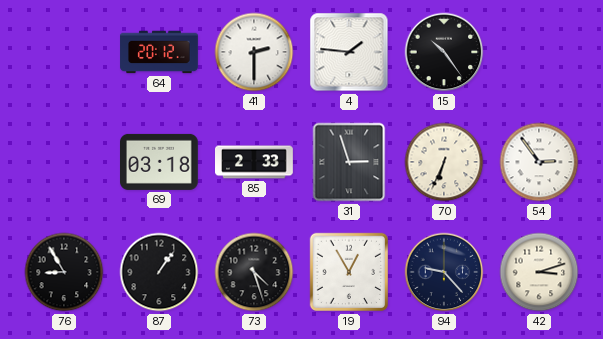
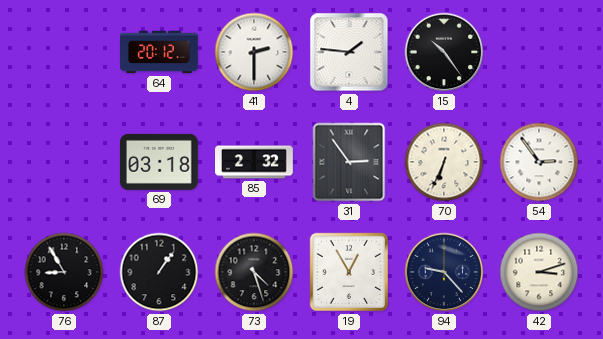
85: 2:33 -> 2:32
31: 2:57 -> 2:54
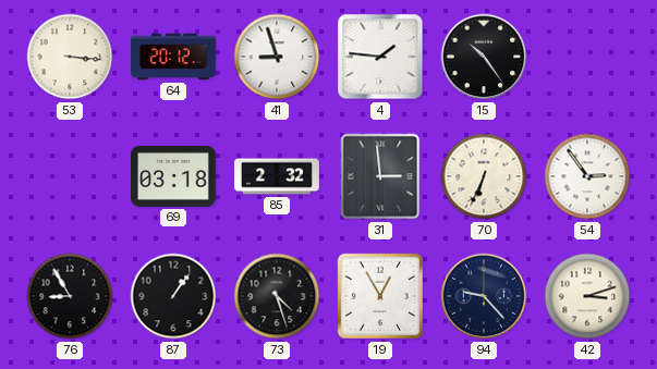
53: none -> 3:16
41: 2:30 -> 8:57
31: 2:54 -> 2:59
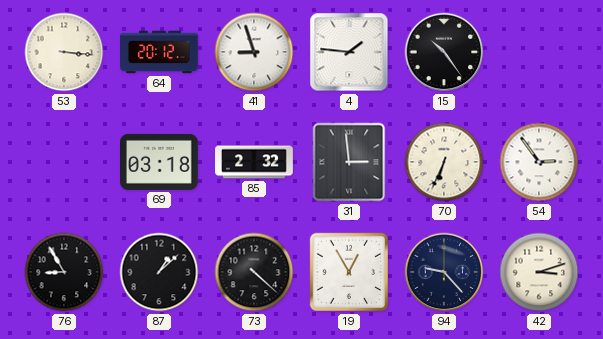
87: 1:06 -> 1:08
73: 4:27 -> 4:22
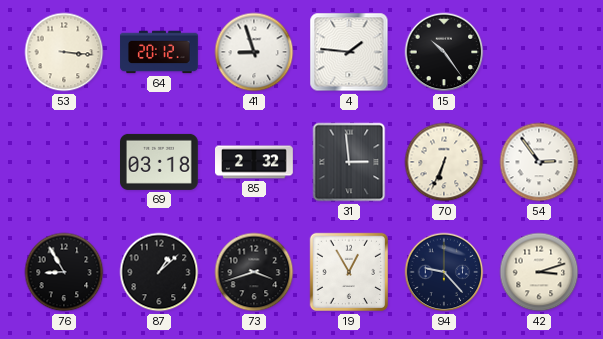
73: 4:22 -> 3:42
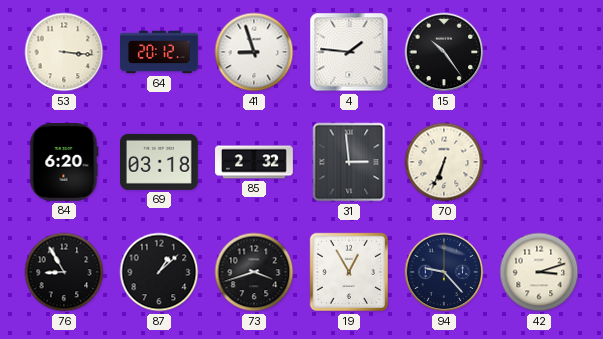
84: none -> 6:20
54: 2:54 -> none
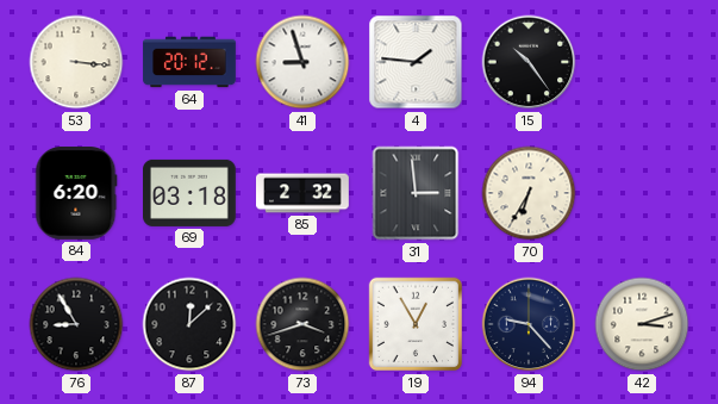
70: 6:34 -> 6:35
87: 1:08 -> 12:08
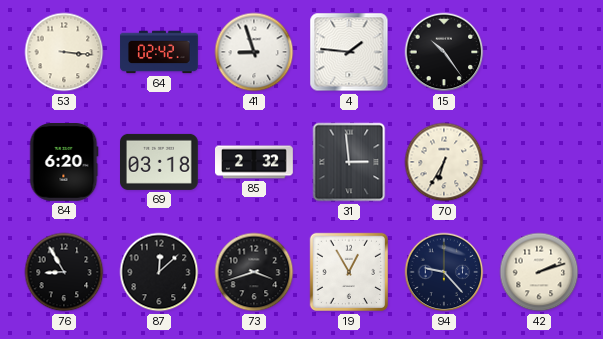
64: 20:12 -> 02:42
42: 3:12 -> 2:12
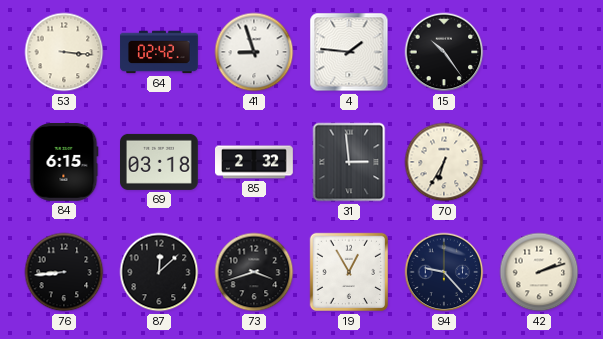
84: 6:20 -> 6:15
76: 8:55 -> 8:44
